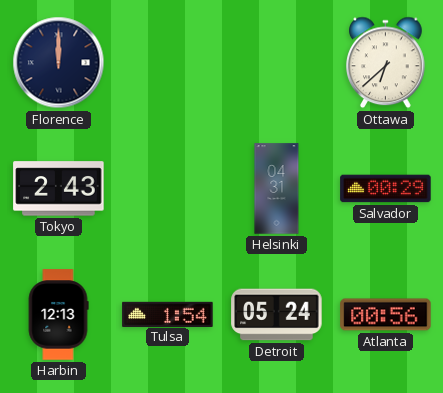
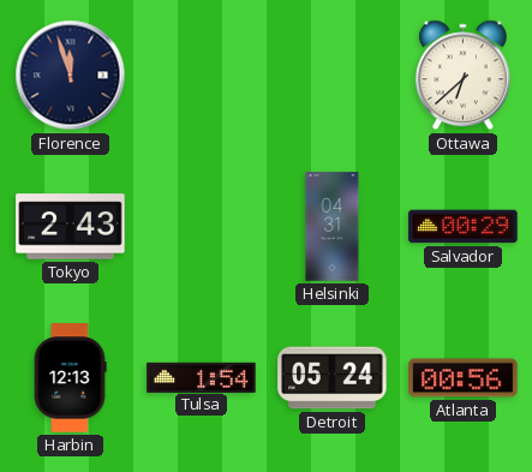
Florence: 12:00 -> 11:57
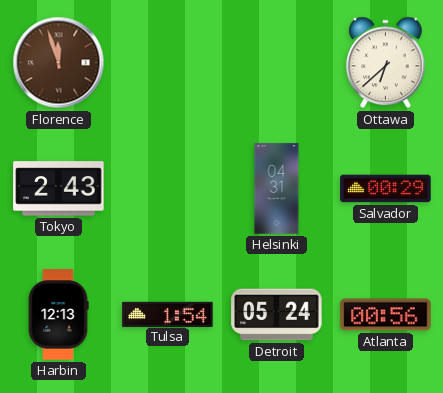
Florence dial: navy -> brown
